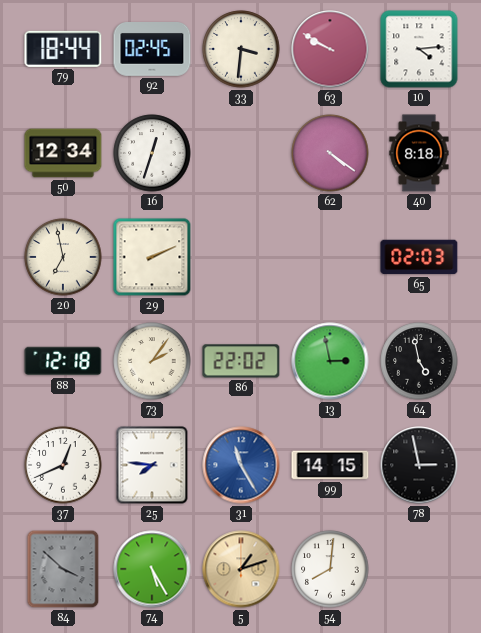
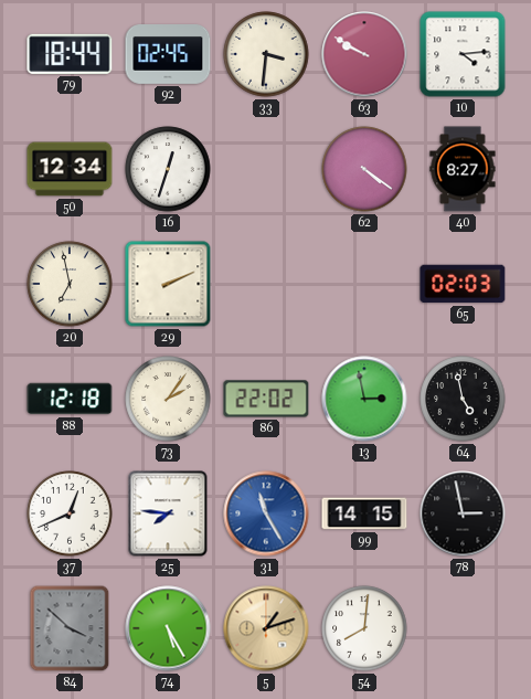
40: 8:18 -> 8:27
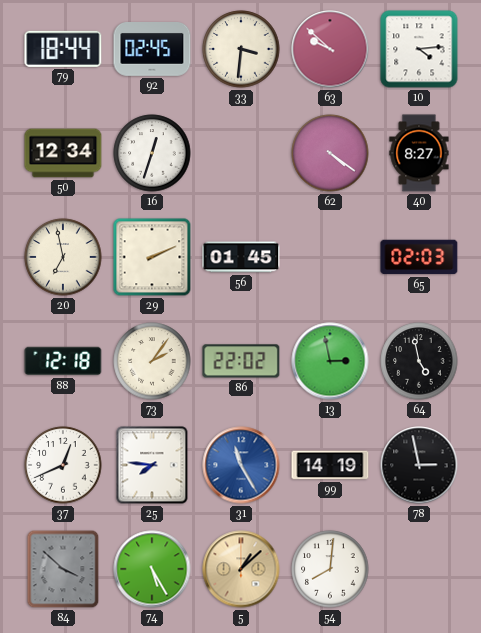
63: 9:50 -> 9:52
56: none -> 01:45
99: 14:15 -> 14:19
5: 1:12 -> 1:08
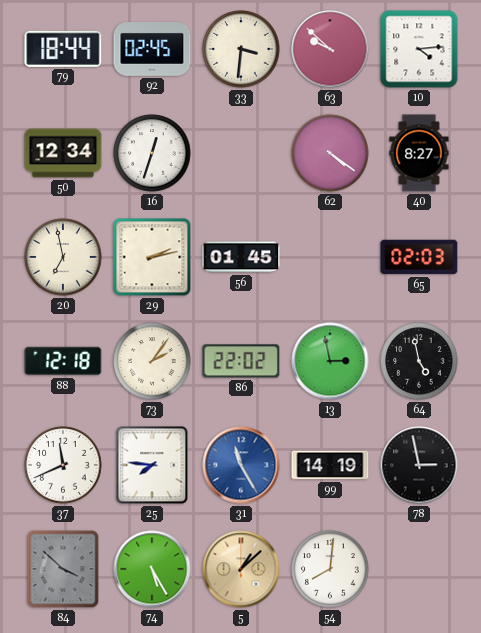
29: 2:11 -> 2:13
37: 12:41 -> 11:41
